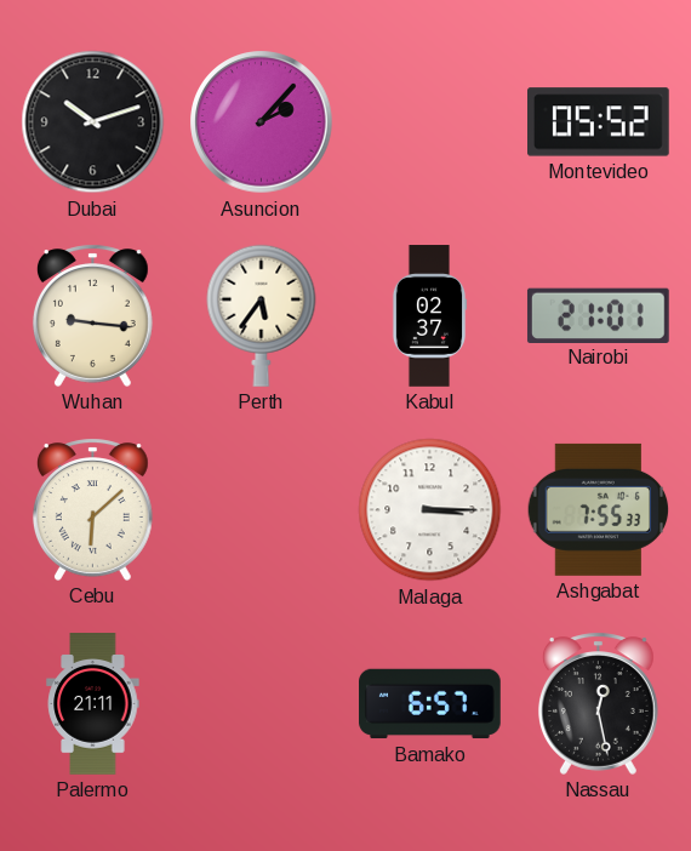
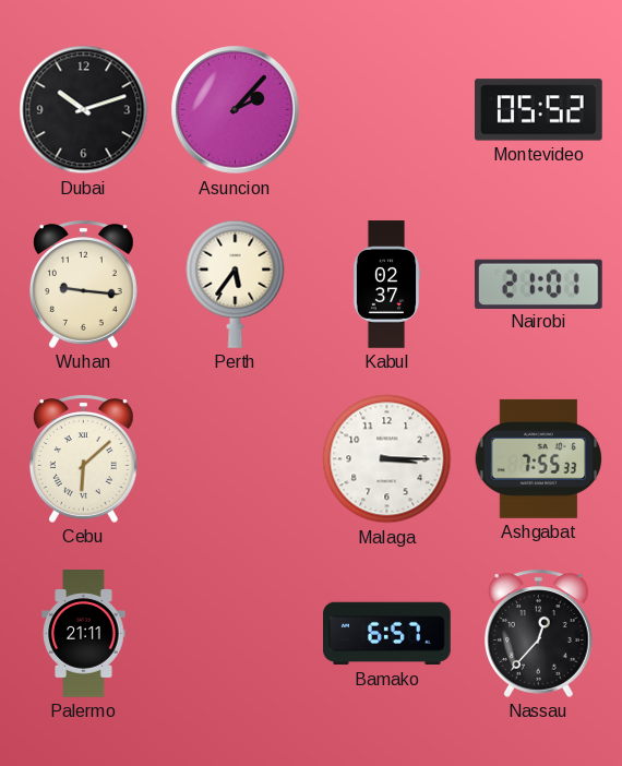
Nassau: 12:28 -> 12:37
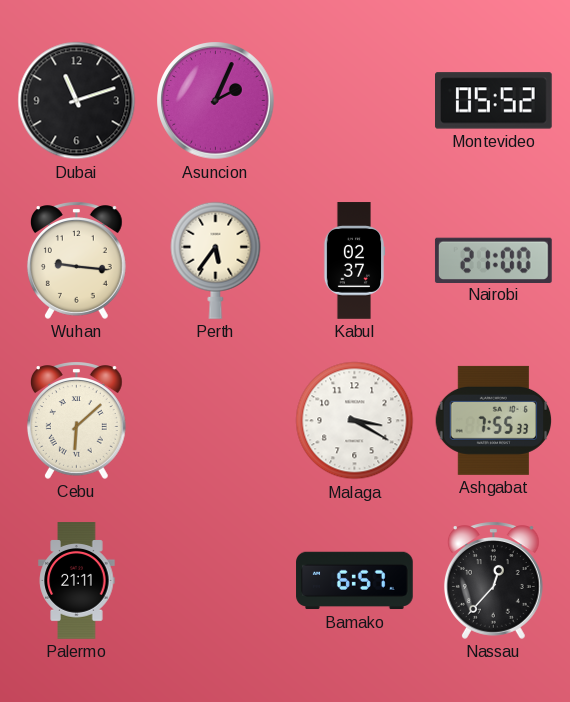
Dubai: 10:12 -> 11:12
Asuncion: 2:07 -> 2:04
Nairobi: 21:01 -> 21:00
Malaga: 3:15 -> 3:20
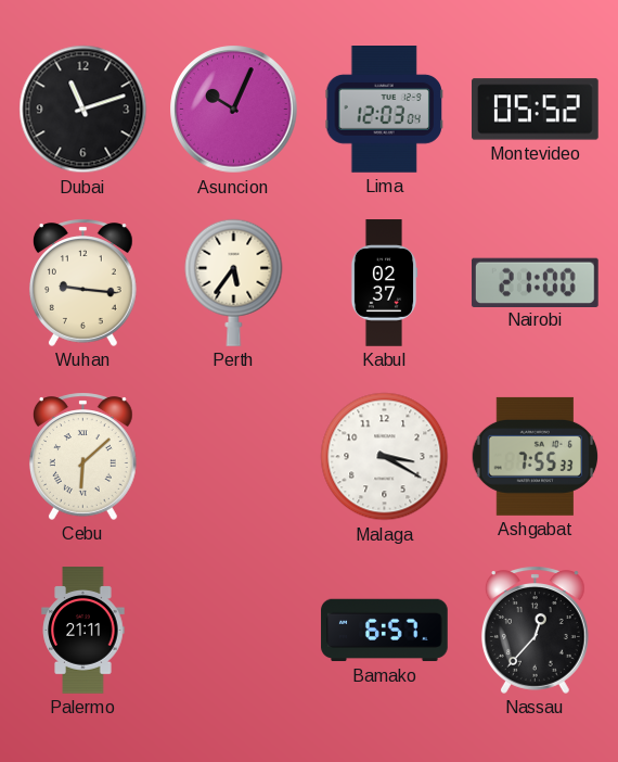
Asuncion: 2:04 -> 10:04
Lima: none -> 12:03
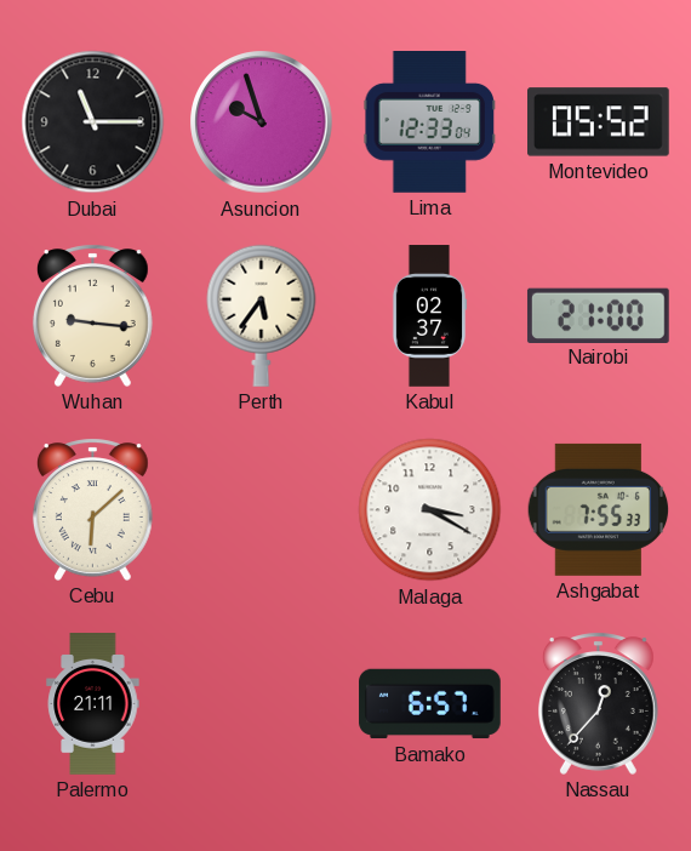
Dubai: 11:12 -> 11:15
Asuncion: 10:04 -> 9:57
Lima: 12:03 -> 12:33
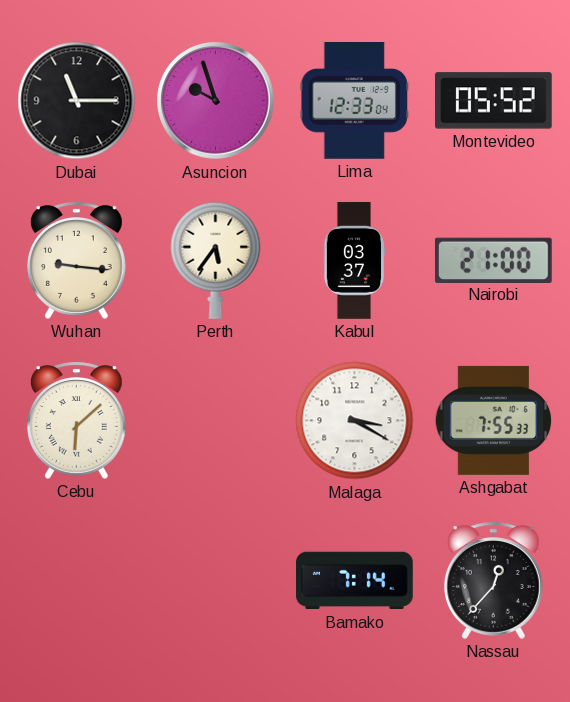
Kabul: 02:37 -> 03:37
Palermo: 21:11 -> none
Bamako: 6:57 -> 7:14
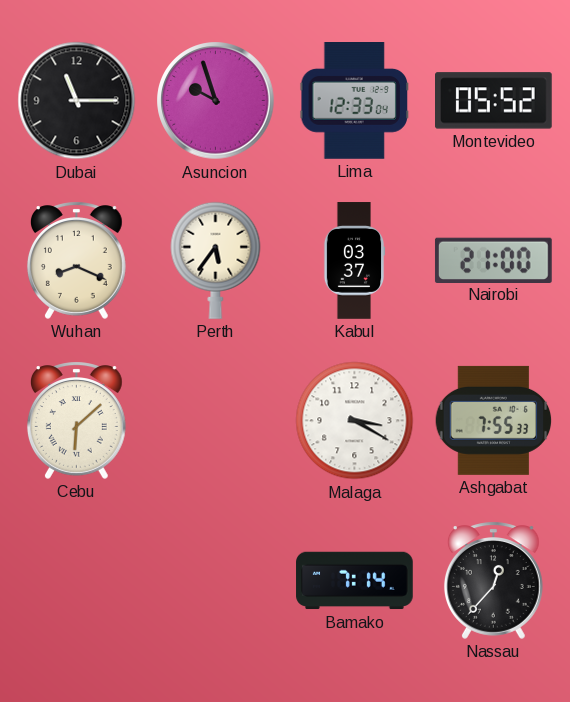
Wuhan: 9:16 -> 8:19
